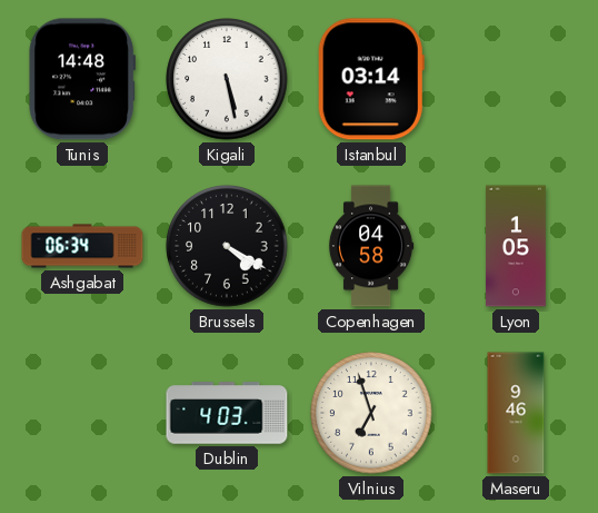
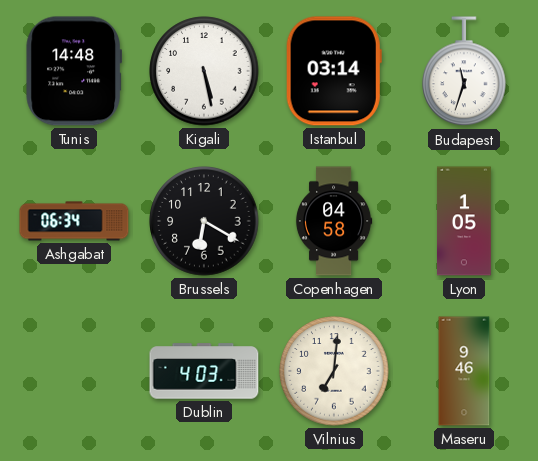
Budapest: none -> 11:33
Brussels: 4:20 -> 6:20
Vilnius: 6:57 -> 7:01
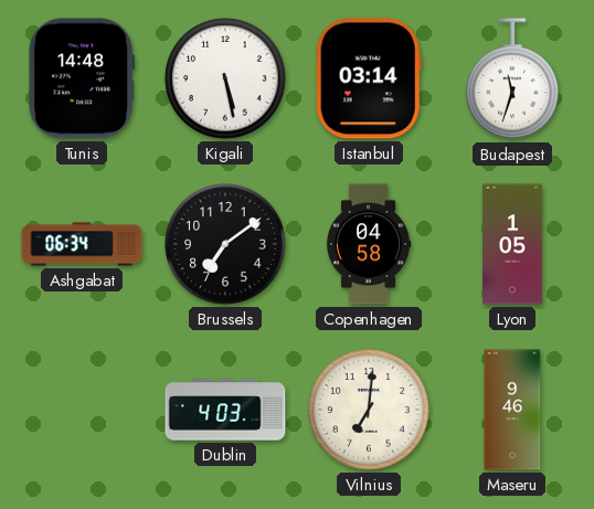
Brussels: 6:20 -> 7:09
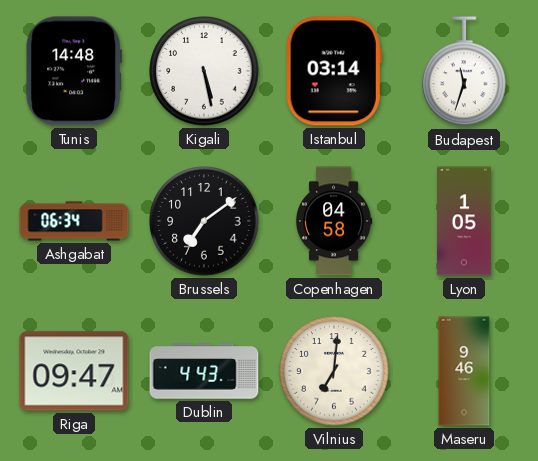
Riga: none -> 09:47
Dublin: 4:03 -> 4:43
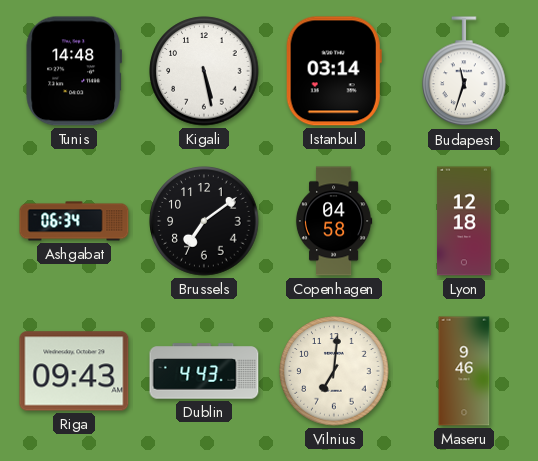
Lyon: 1:05 -> 12:18
Riga: 09:47 -> 09:43
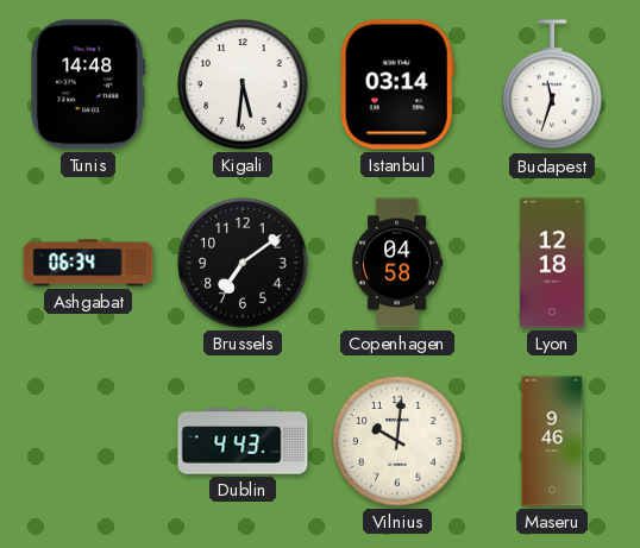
Kigali: 5:28 -> 5:31
Riga: 09:43 -> none
Vilnius: 7:01 -> 10:01
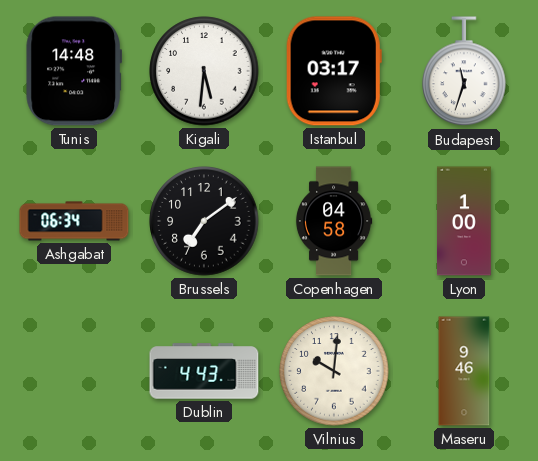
Istanbul: 03:14 -> 03:17
Lyon: 12:18 -> 1:00
